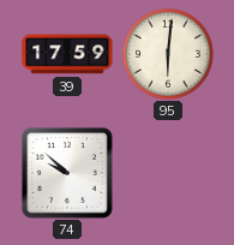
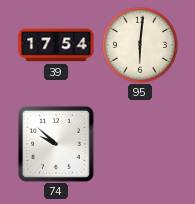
39: 17:59 -> 17:54
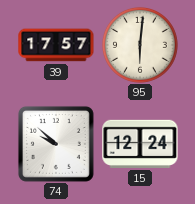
39: 17:54 -> 17:57
15: none -> 12:24
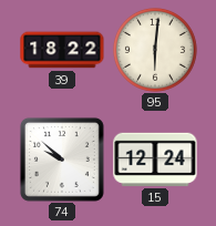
39: 17:57 -> 18:22
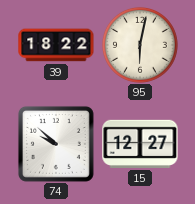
95: 6:01 -> 6:02
15: 12:24 -> 12:27
